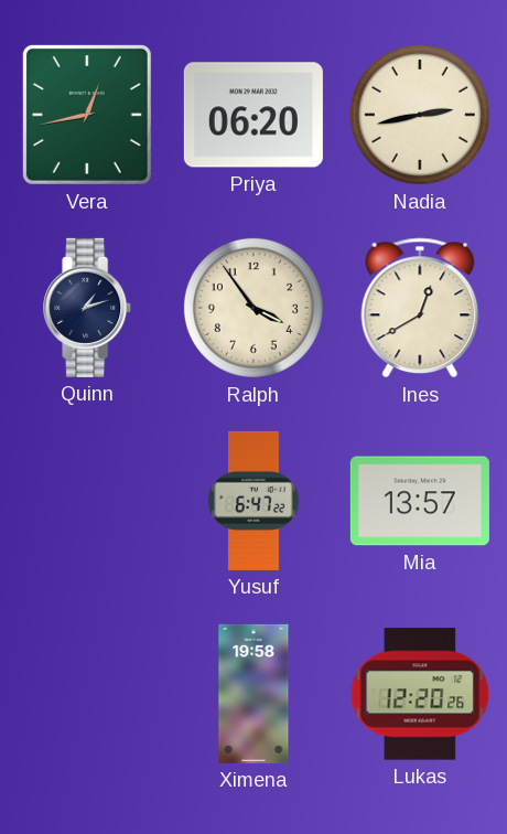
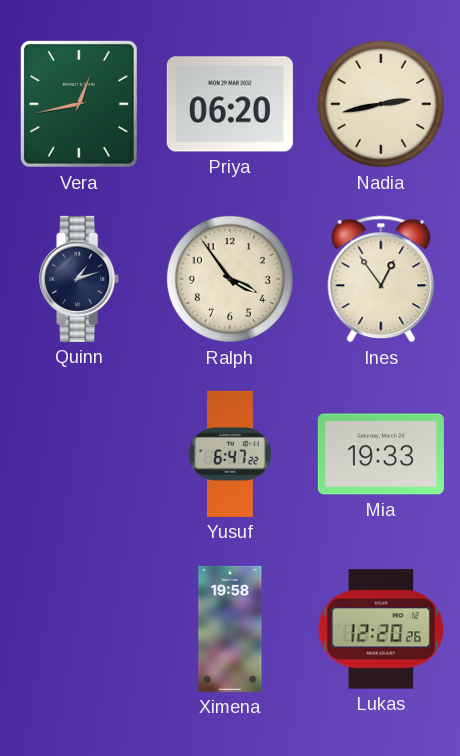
Ines: 12:40 -> 12:54
Mia: 13:57 -> 19:33
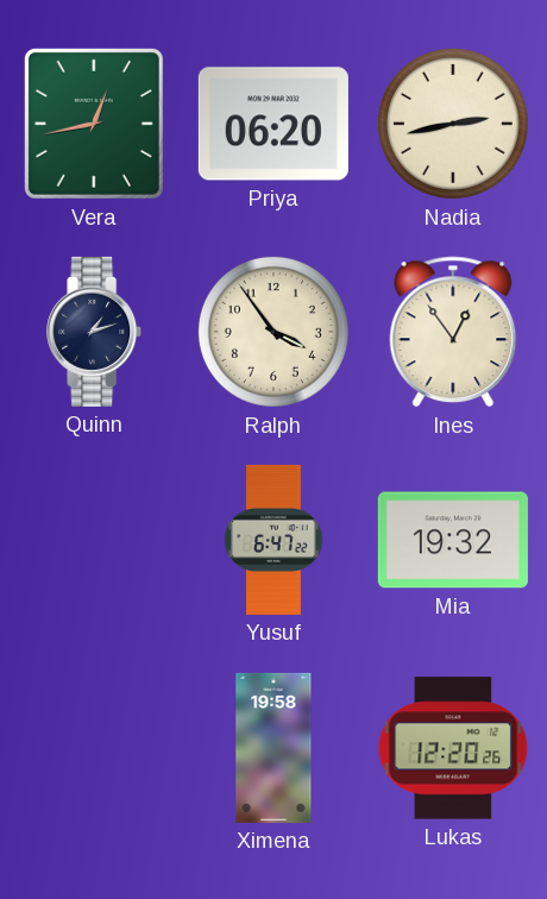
Mia: 19:33 -> 19:32
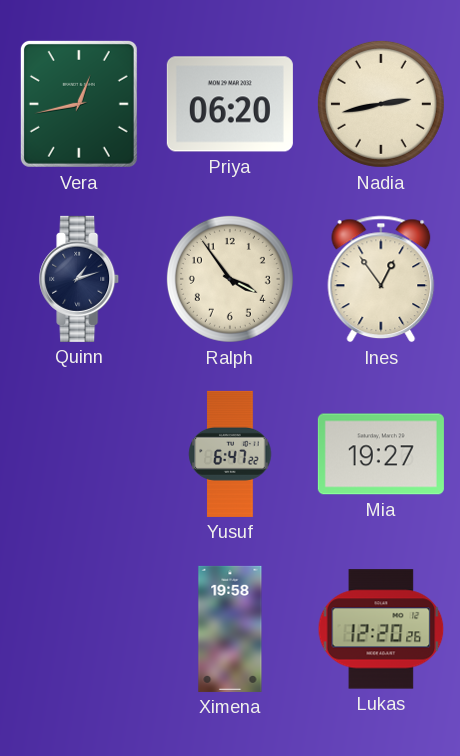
Mia: 19:32 -> 19:27
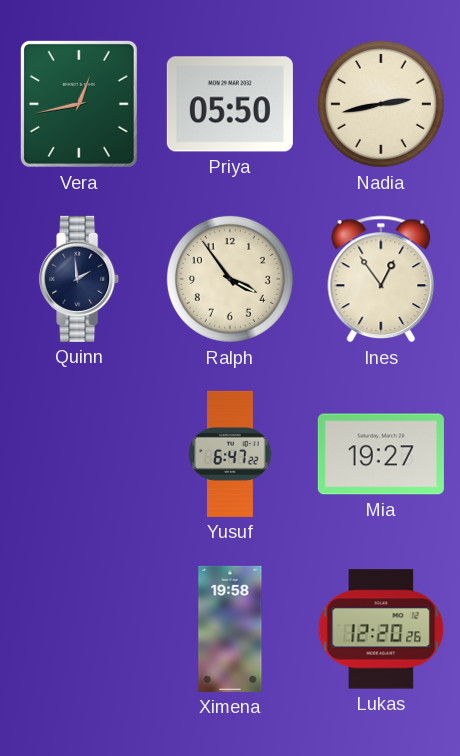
Priya: 06:20 -> 05:50
Quinn: 1:12 -> 1:59
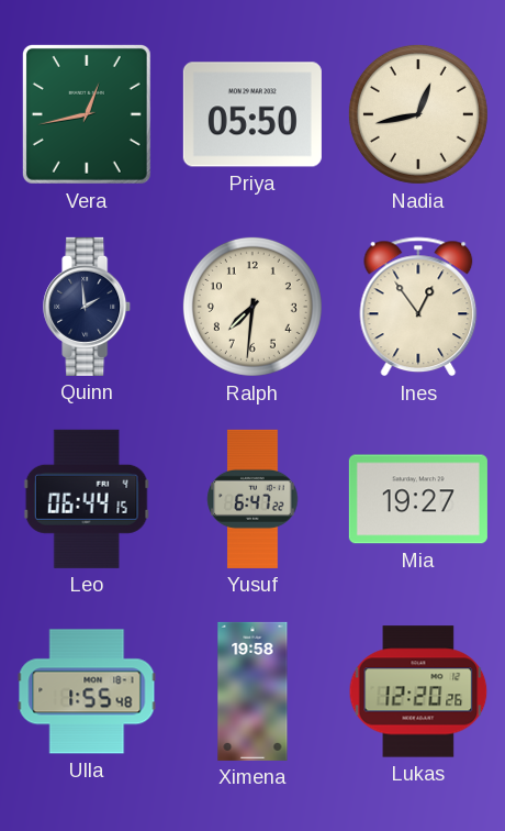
Nadia: 2:43 -> 12:43
Ralph: 3:54 -> 7:31
Leo: none -> 06:44
Ulla: none -> 1:55
